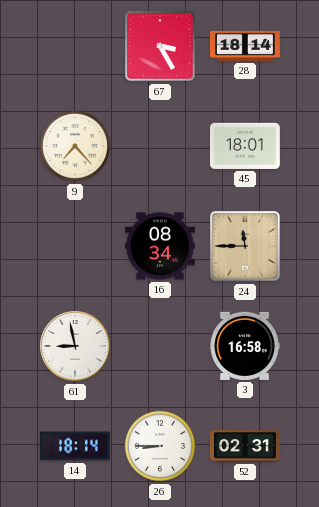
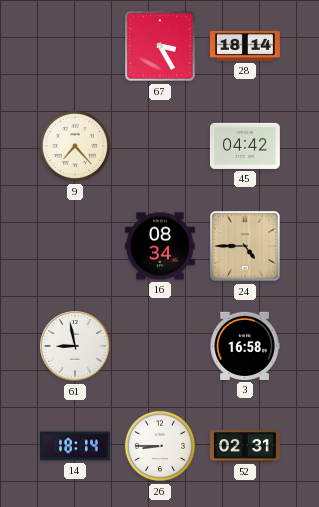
45: 18:01 -> 04:42
24: 11:45 -> 4:45
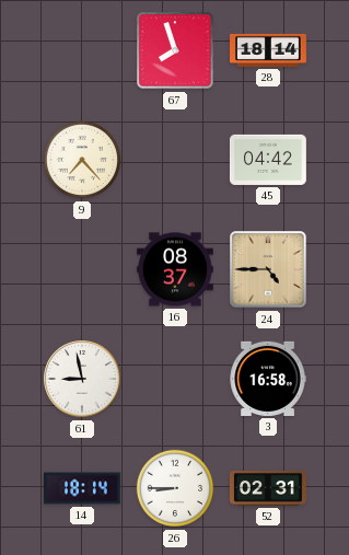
67: 3:25 -> 7:57
16: 08:34 -> 08:37
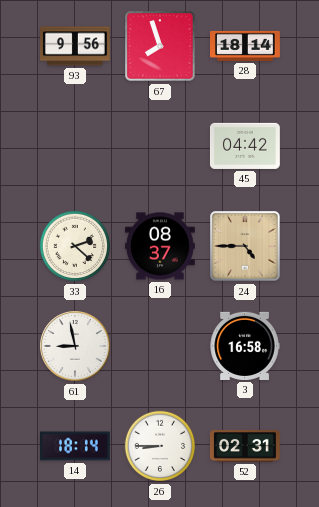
93: none -> 9:56
9: 7:23 -> none
33: none -> 2:22
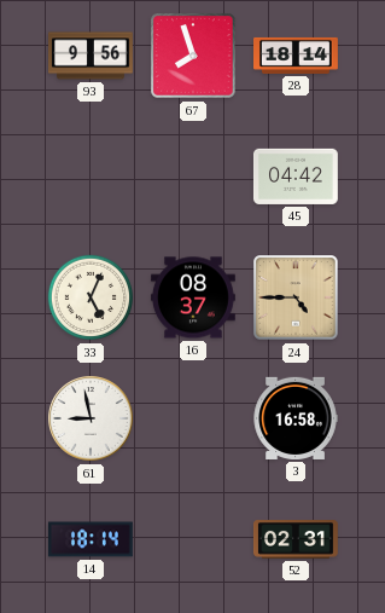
33: 2:22 -> 5:04
26: 8:45 -> none
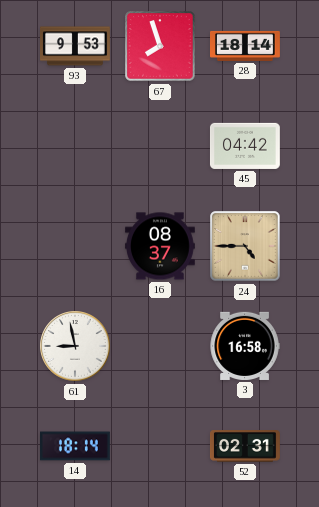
93: 9:56 -> 9:53
33: 5:04 -> none
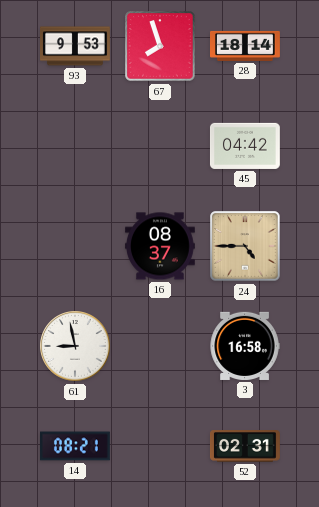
14: 18:14 -> 08:21
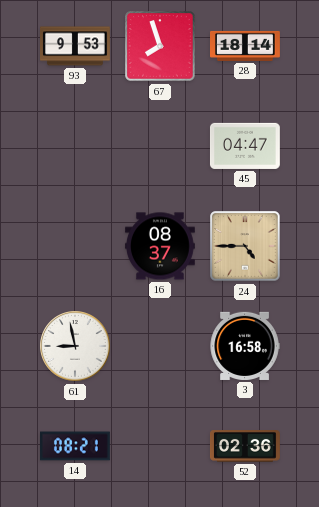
45: 04:42 -> 04:47
52: 02:31 -> 02:36
